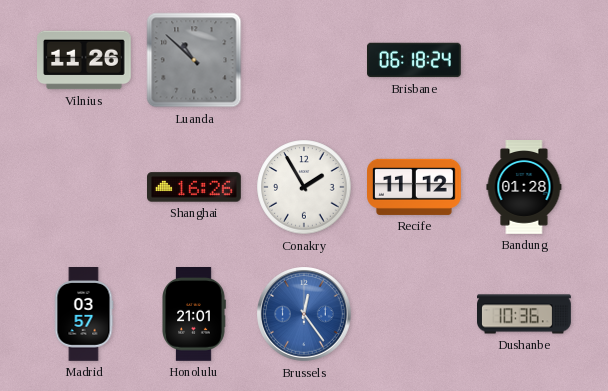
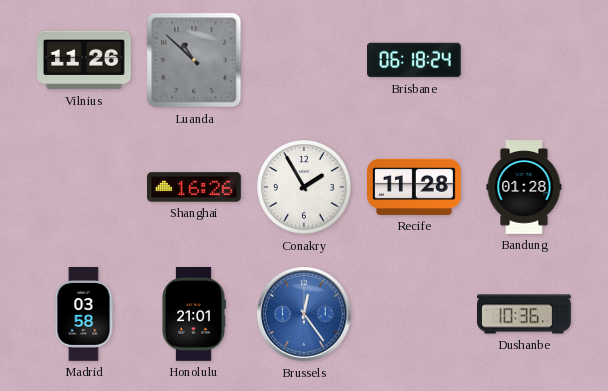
Recife: 11:12 -> 11:28
Madrid: 03:57 -> 03:58
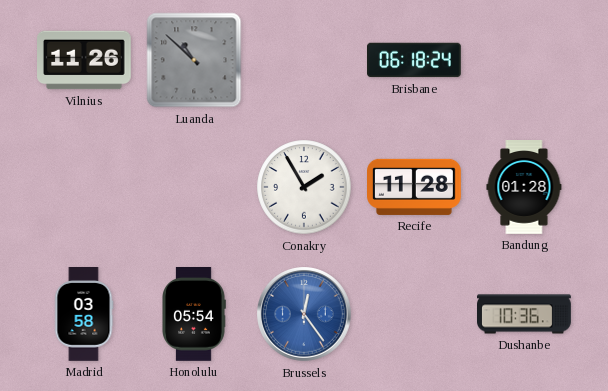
Shanghai: 16:26 -> none
Honolulu: 21:01 -> 05:54
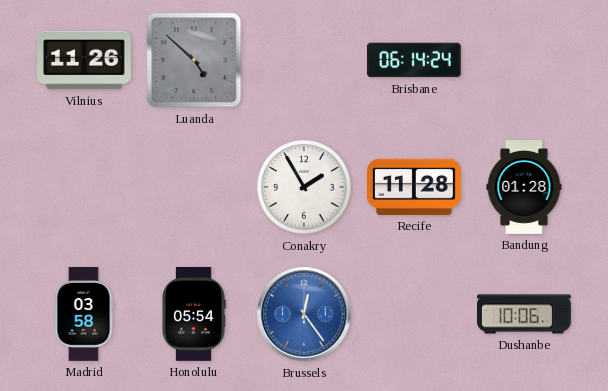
Luanda: 10:52 -> 4:52
Brisbane: 06:18 -> 06:14
Dushanbe: 10:36 -> 10:06
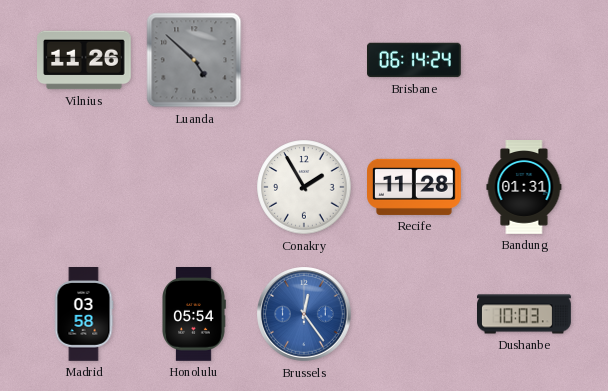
Bandung: 01:28 -> 01:31
Dushanbe: 10:06 -> 10:03
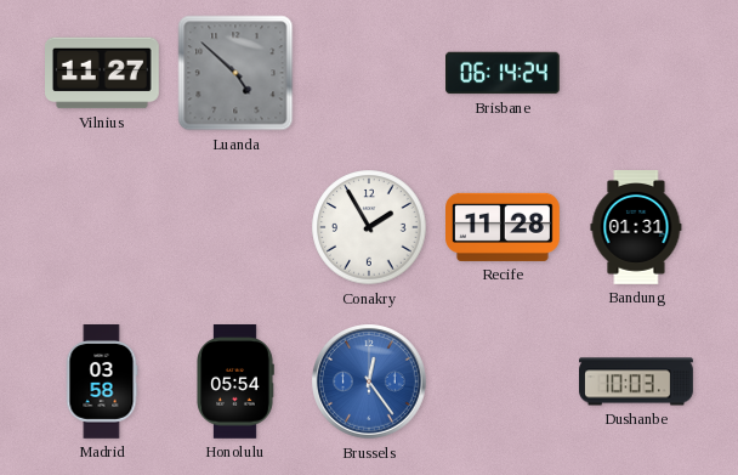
Vilnius: 11:26 -> 11:27
